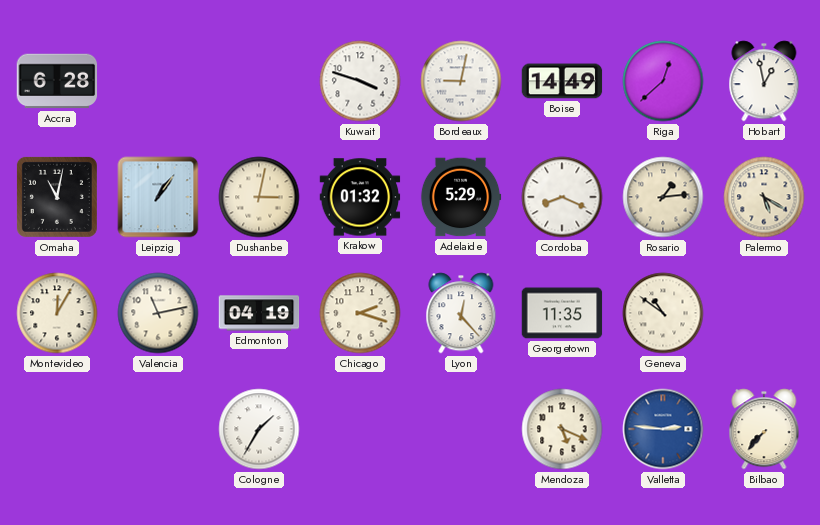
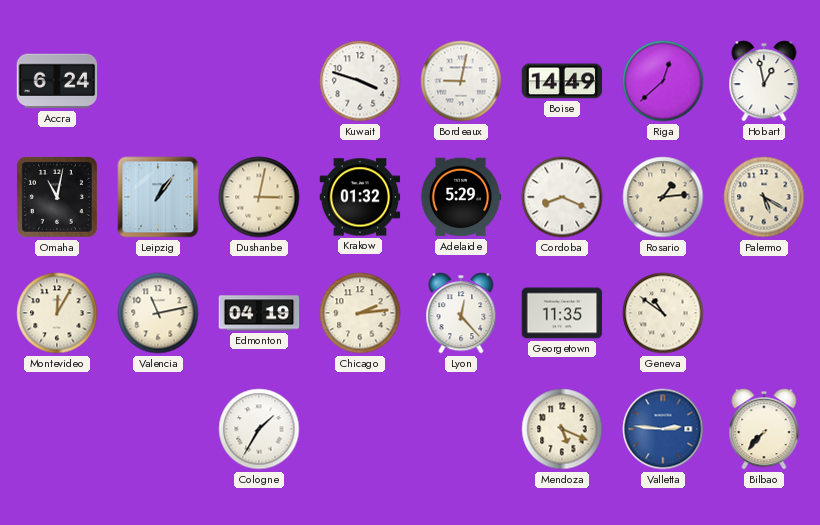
Accra: 6:28 -> 6:24
Chicago: 2:18 -> 2:14
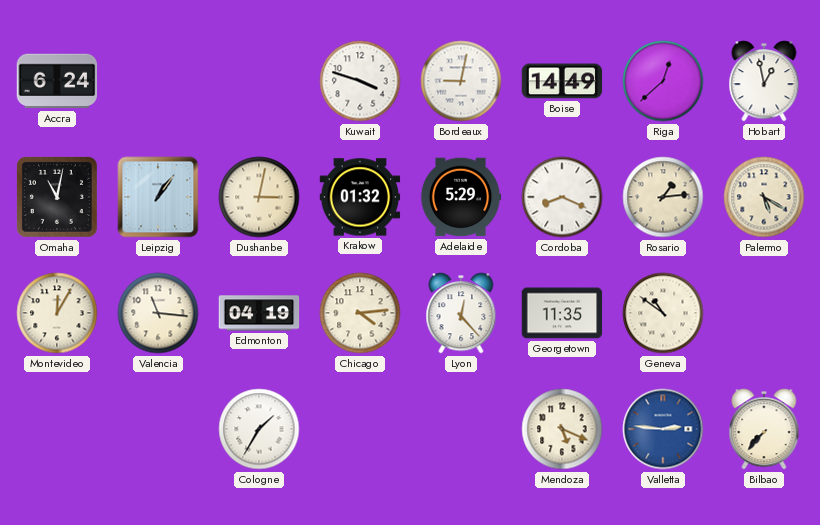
Valencia: 11:13 -> 11:16
Chicago: 2:14 -> 4:14
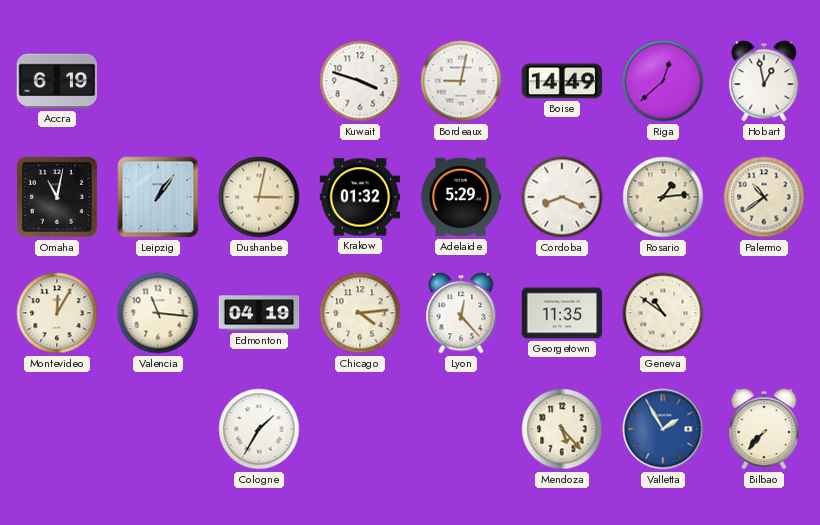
Accra: 6:24 -> 6:19
Palermo: 5:20 -> 10:39
Mendoza: 5:19 -> 5:23
Valletta: 2:46 -> 1:55
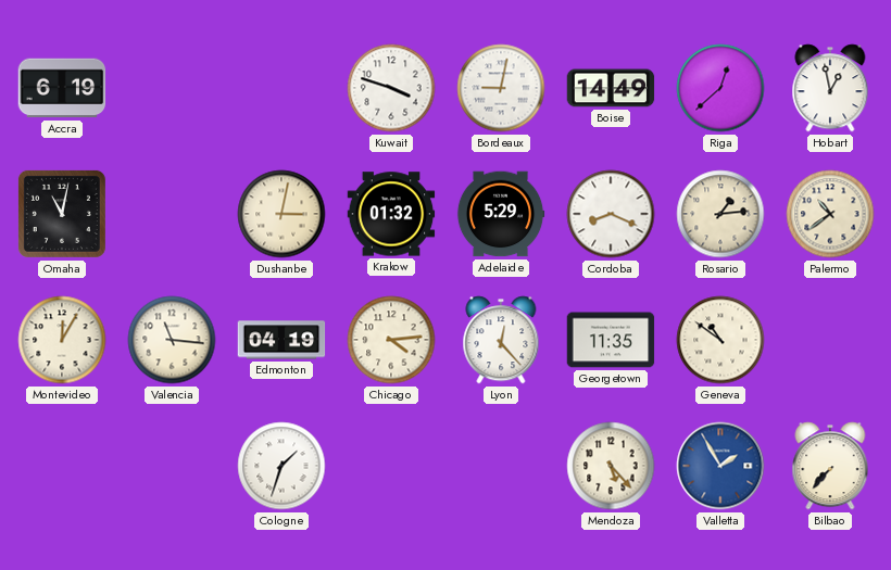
Leipzig: 1:06 -> none
Cologne: 1:35 -> 1:33
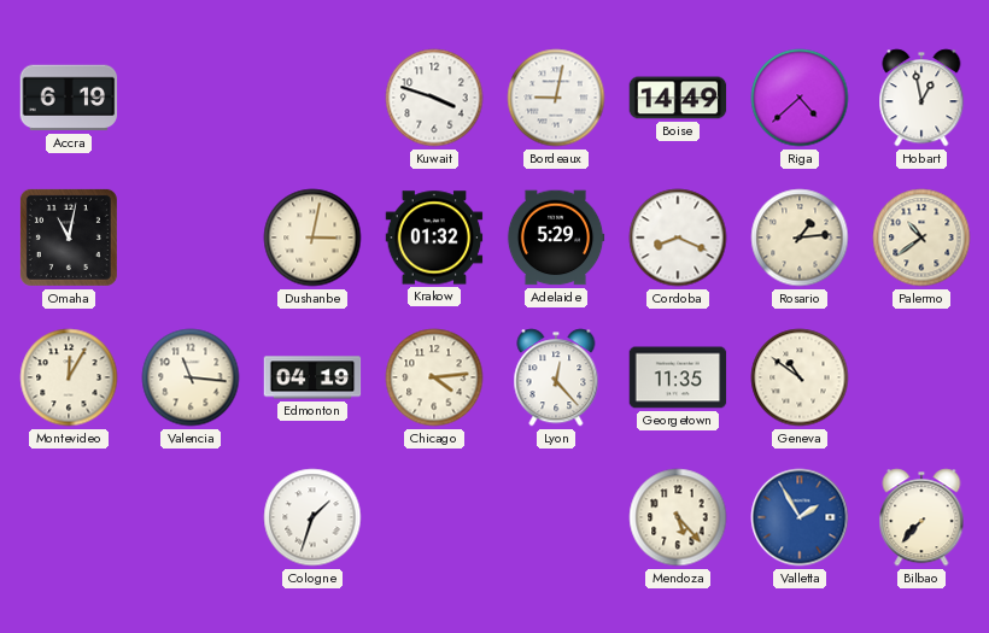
Riga: 12:38 -> 4:38
